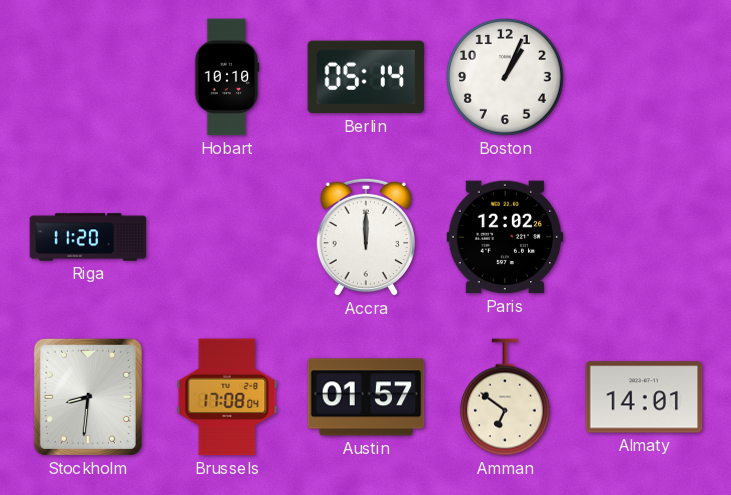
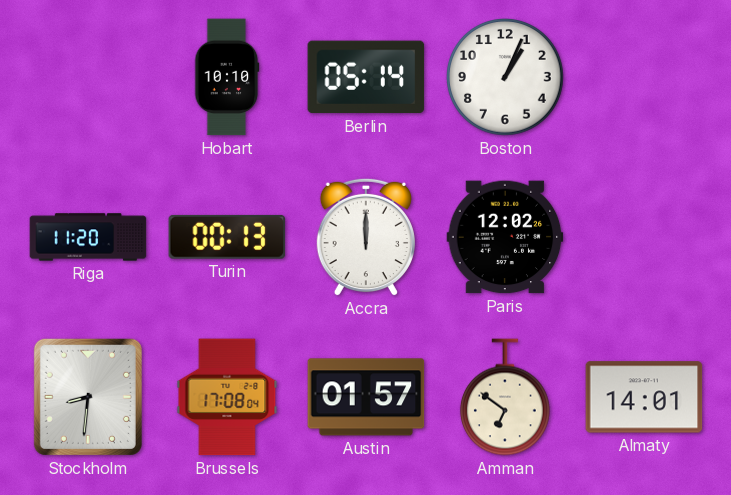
Turin: none -> 00:13
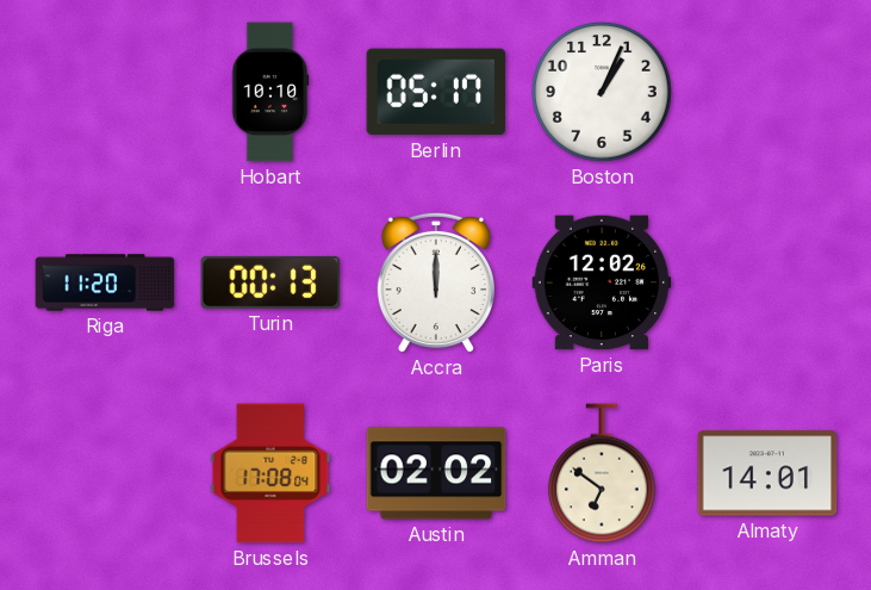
Berlin: 05:14 -> 05:17
Stockholm: 8:31 -> none
Austin: 01:57 -> 02:02
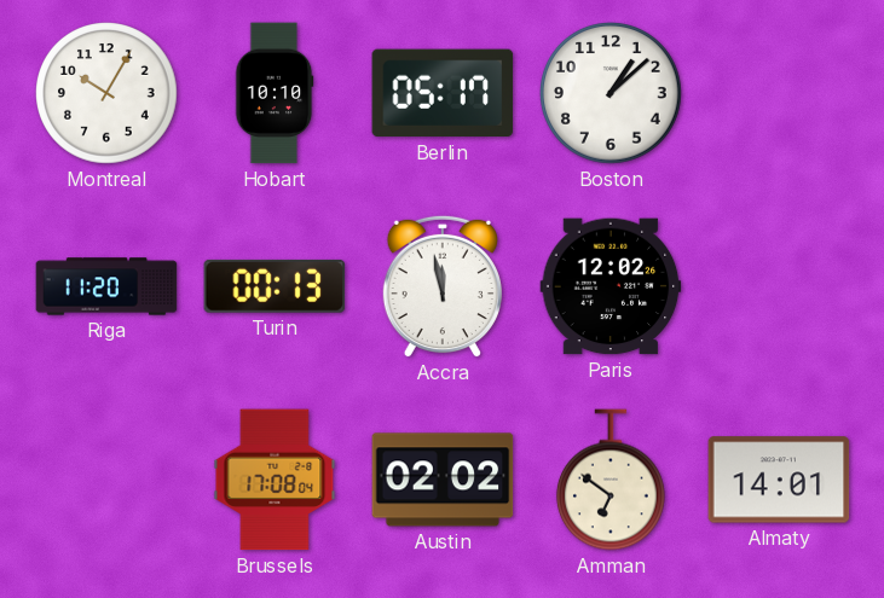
Montreal: none -> 10:05
Boston: 1:04 -> 1:08
Accra: 12:00 -> 11:58
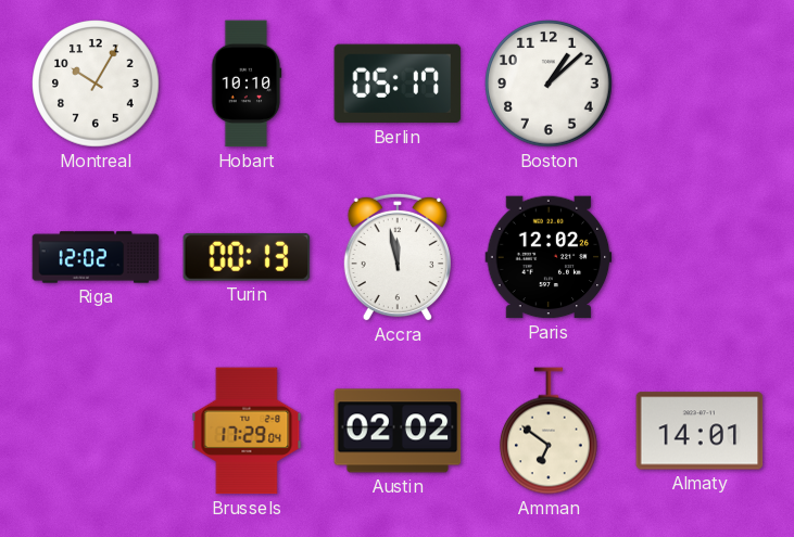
Riga: 11:20 -> 12:02
Brussels: 17:08 -> 17:29
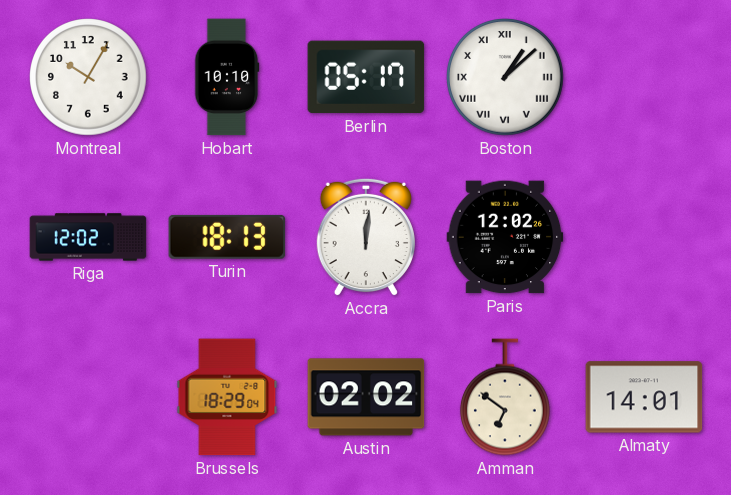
Boston numerals: Arabic -> Roman
Turin: 00:13 -> 18:13
Accra: 11:58 -> 12:01
Brussels: 17:29 -> 18:29
